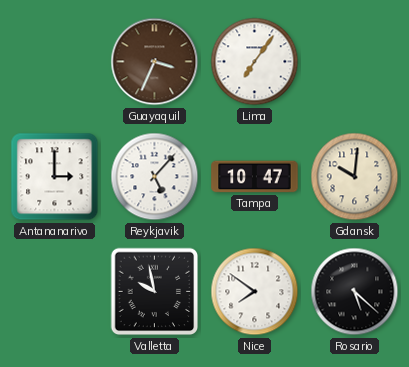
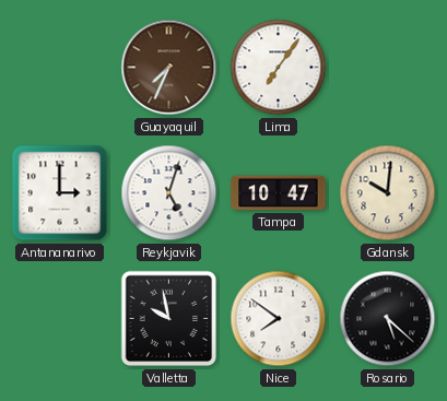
Guayaquil: 3:34 -> 7:34
Reykjavik: 5:07 -> 5:03
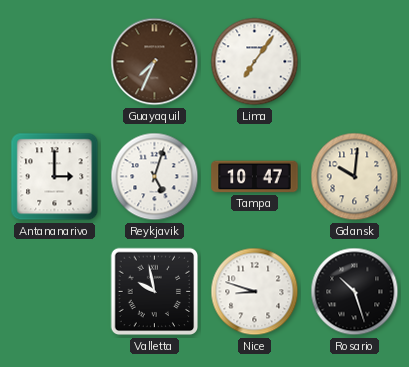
Nice: 7:51 -> 8:48
Rosario: 5:22 -> 10:27
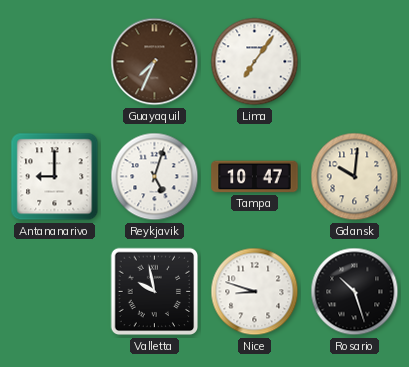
Antananarivo: 3:00 -> 9:00
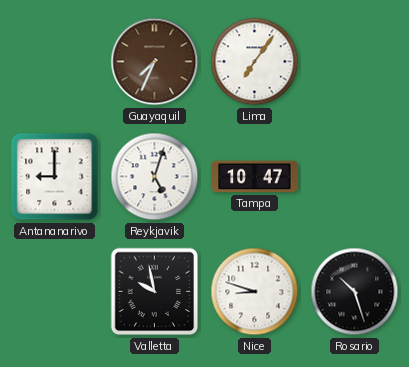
Gdansk: 10:01 -> none
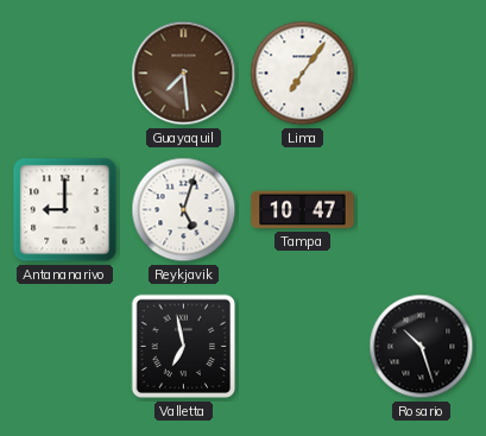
Guayaquil: 7:34 -> 7:29
Valletta: 9:58 -> 6:58
Nice: 8:48 -> none
